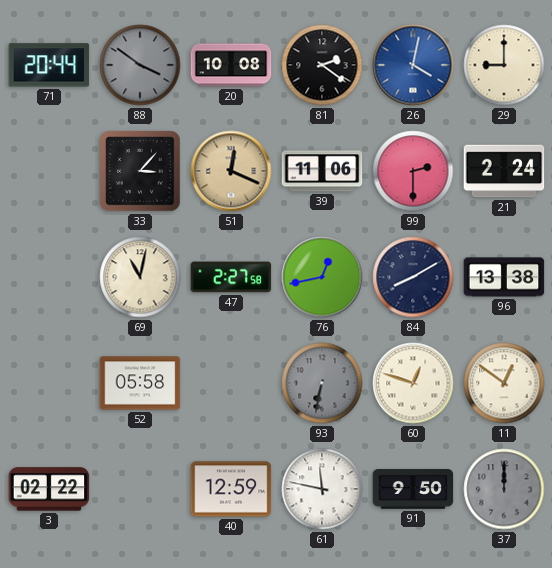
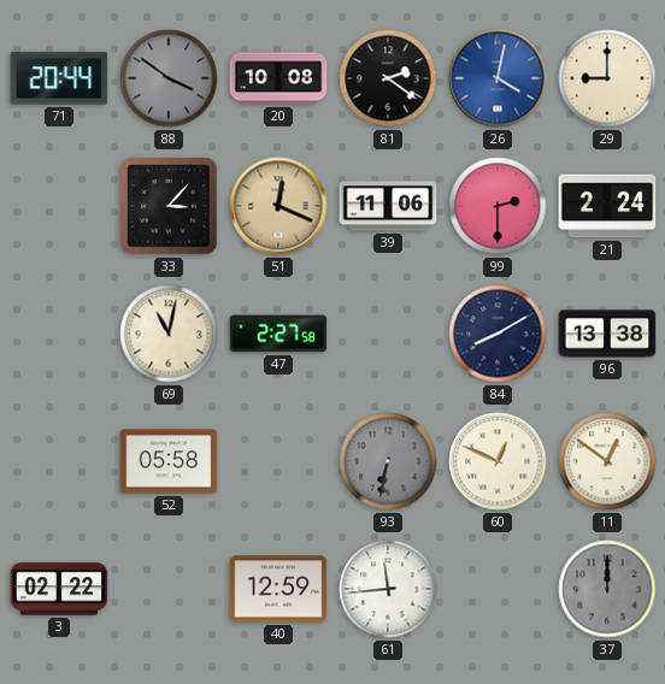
76: 12:43 -> none
60: 12:48 -> 12:49
61: 11:47 -> 11:44
91: 9:50 -> none
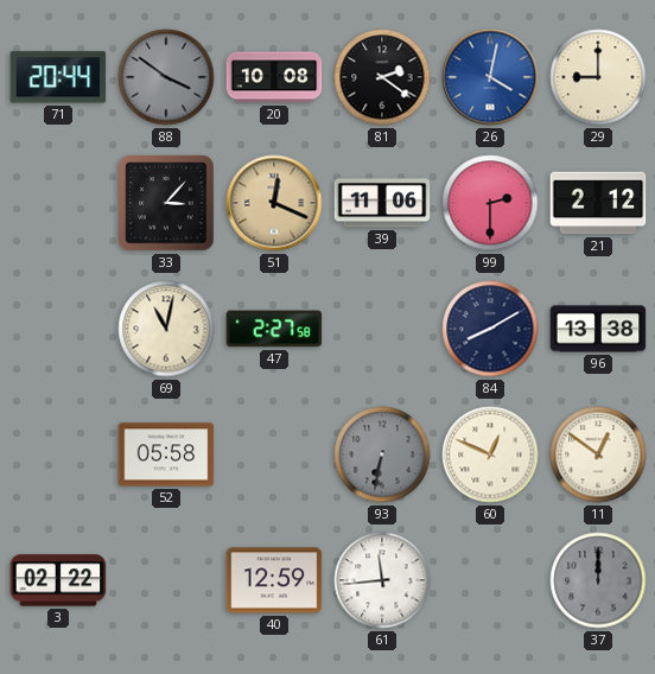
21: 2:24 -> 2:12
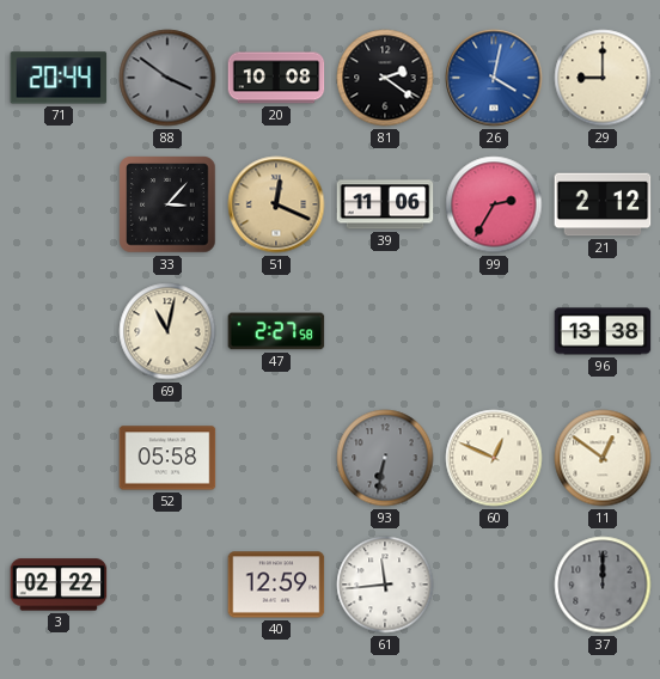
99: 2:30 -> 2:35
84: 8:10 -> none
